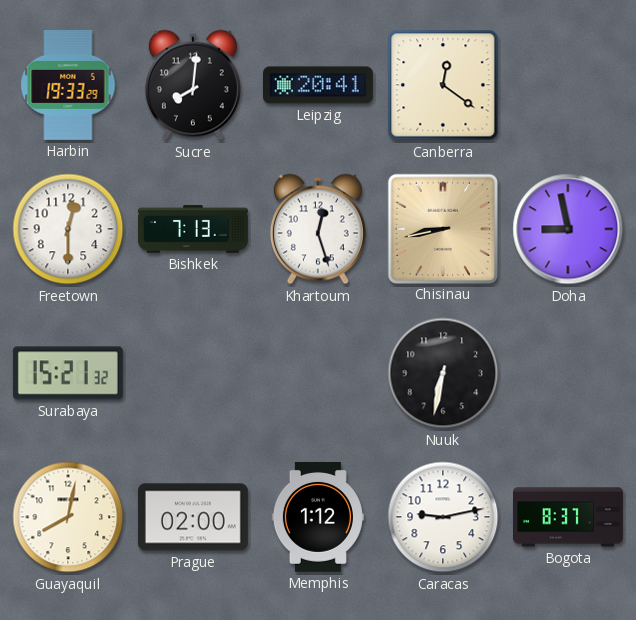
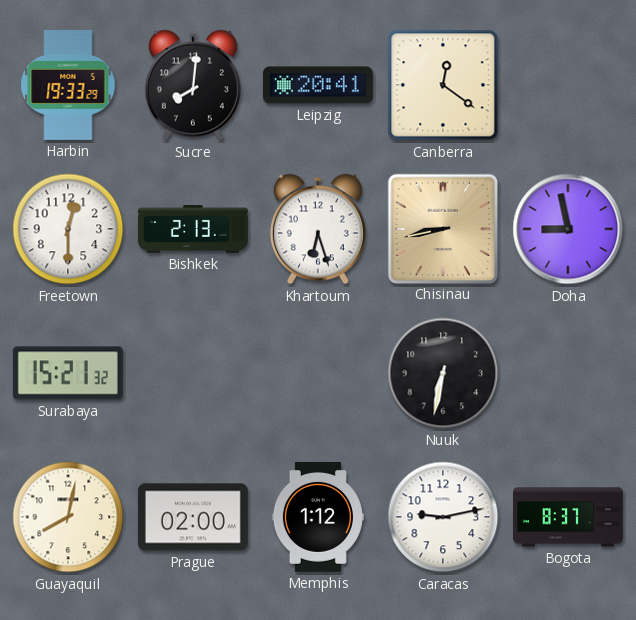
Bishkek: 7:13 -> 2:13
Khartoum: 12:27 -> 6:27
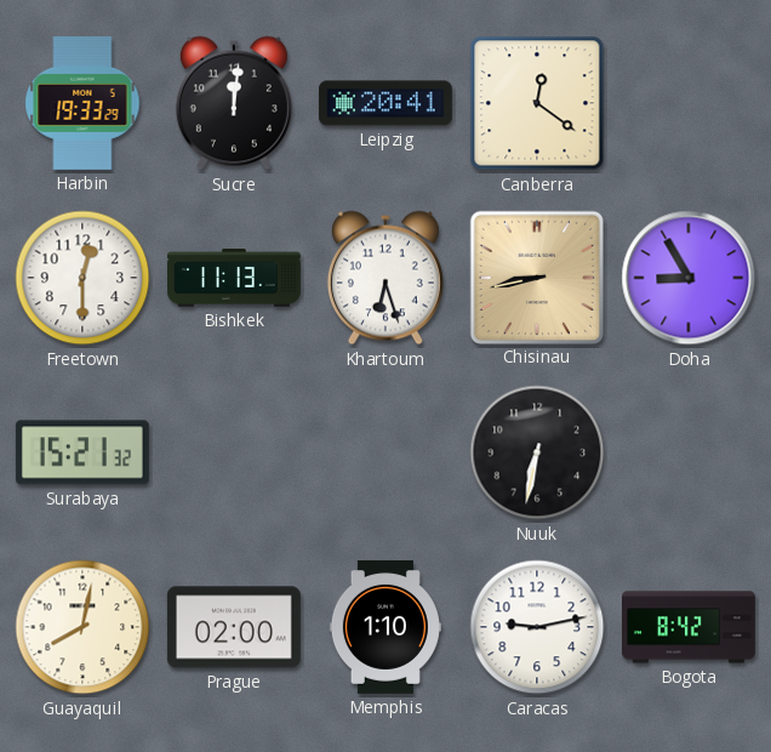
Sucre: 8:01 -> 12:01
Bishkek: 2:13 -> 11:13
Doha: 8:58 -> 8:55
Memphis: 1:12 -> 1:10
Bogota: 8:37 -> 8:42
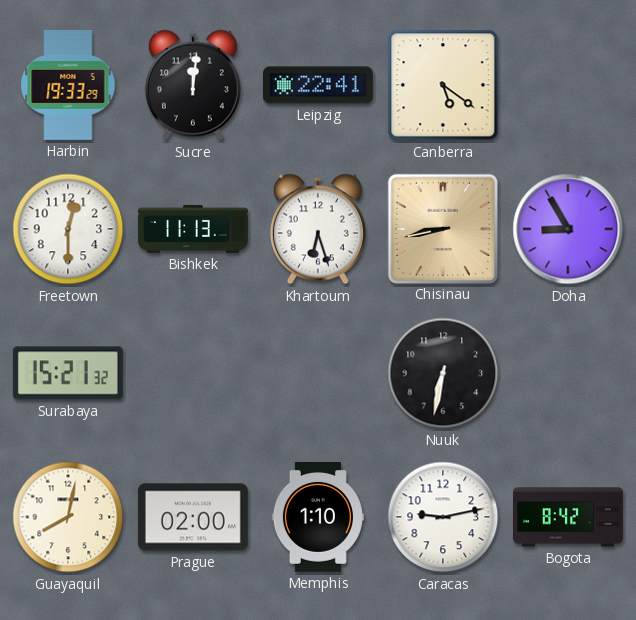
Leipzig: 20:41 -> 22:41
Canberra: 12:21 -> 5:21
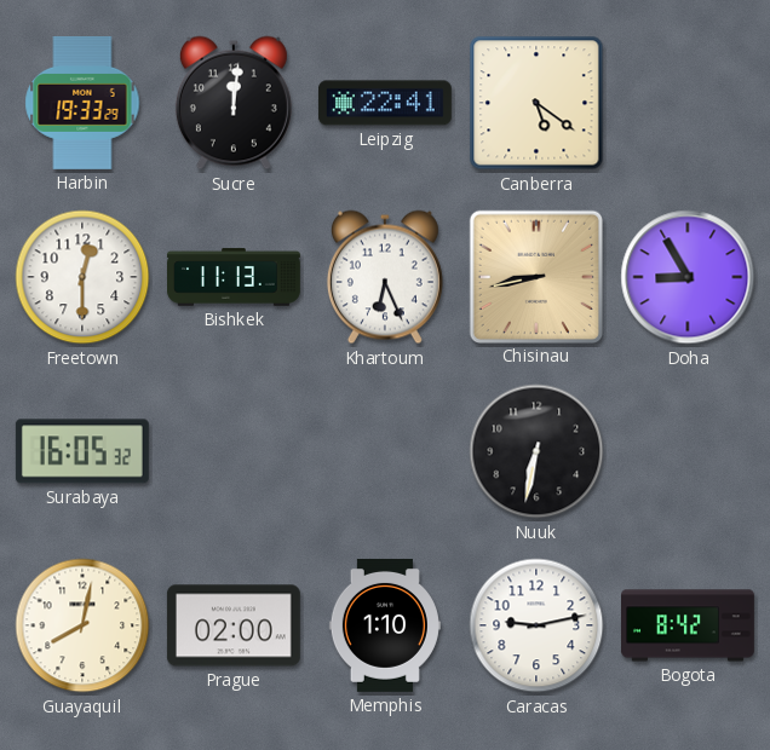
Khartoum: 6:27 -> 6:26
Surabaya: 15:21 -> 16:05
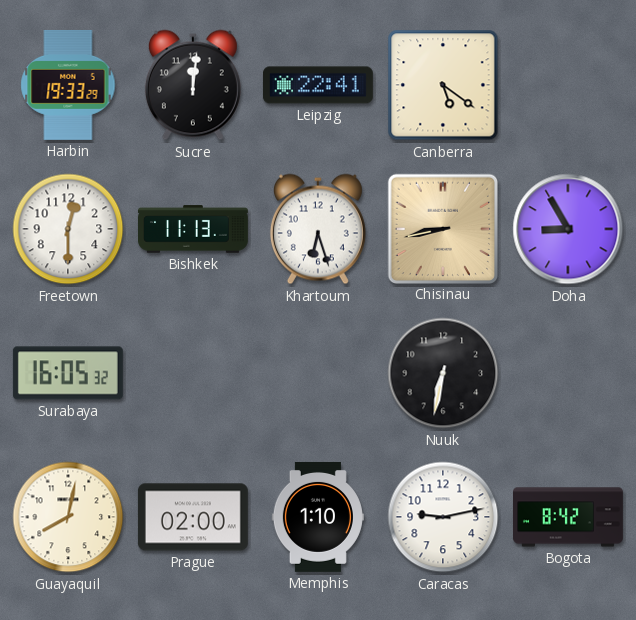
Khartoum: 6:26 -> 6:27
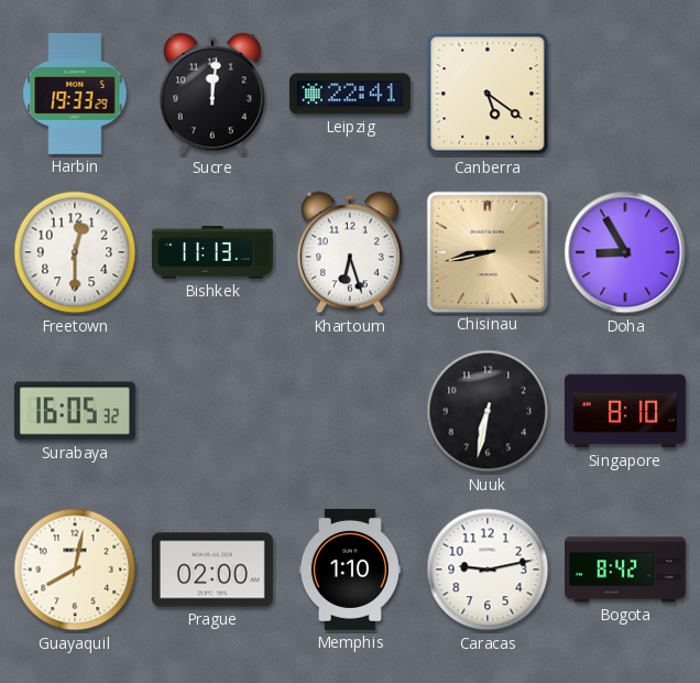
Singapore: none -> 8:10
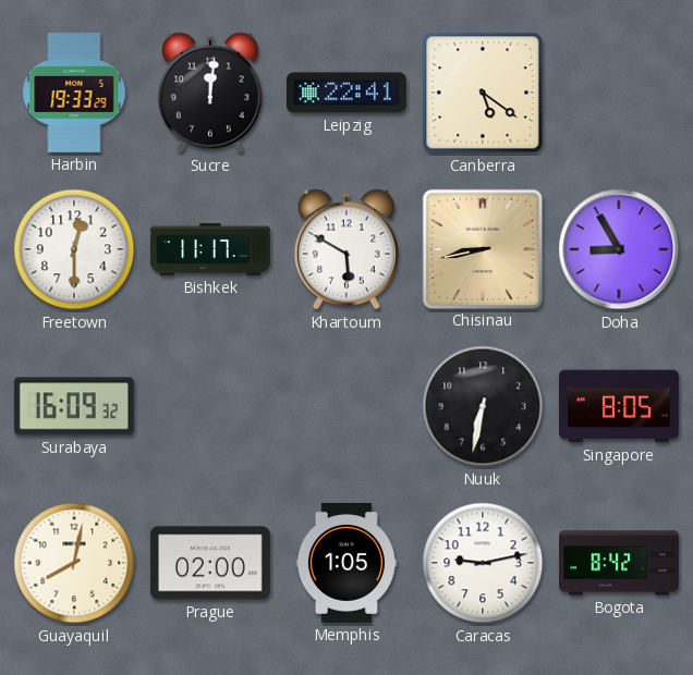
Bishkek: 11:13 -> 11:17
Khartoum: 6:27 -> 5:50
Surabaya: 16:05 -> 16:09
Singapore: 8:10 -> 8:05
Memphis: 1:10 -> 1:05
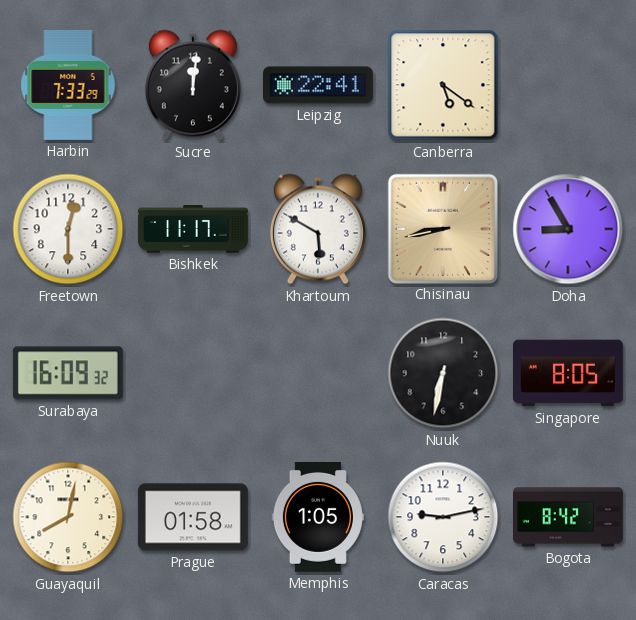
Harbin: 19:33 -> 7:33
Prague: 02:00 -> 01:58
